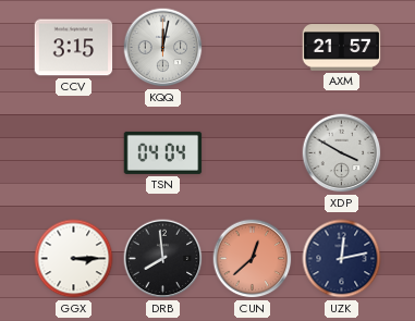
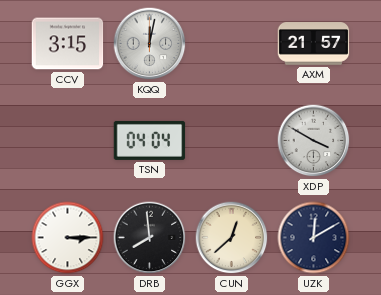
CUN dial: salmon -> cream
UZK: 12:13 -> 12:10
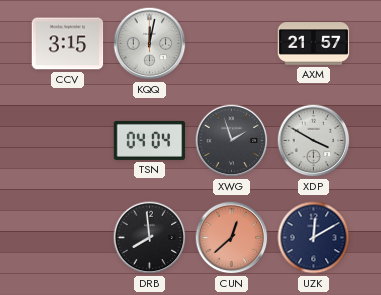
XWG: none -> 1:57
GGX: 3:15 -> none
CUN dial: cream -> salmon
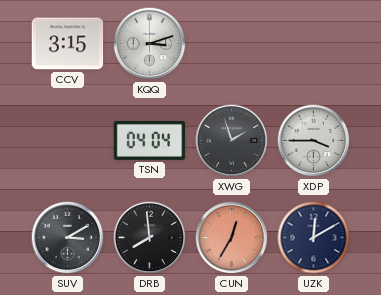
KQQ: 12:02 -> 3:12
AXM: 21:57 -> none
XDP: 3:50 -> 3:45
SUV: none -> 3:10
CUN: 12:38 -> 12:35
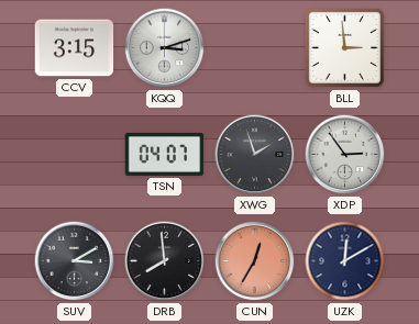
BLL: none -> 2:59
TSN: 04:04 -> 04:07
XDP: 3:45 -> 2:54
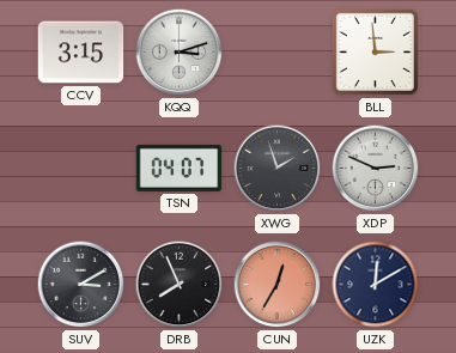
XDP: 2:54 -> 2:49
DRB: 7:59 -> 7:56
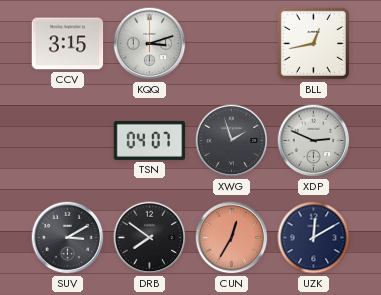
BLL: 2:59 -> 12:43
DRB: 7:56 -> 7:51
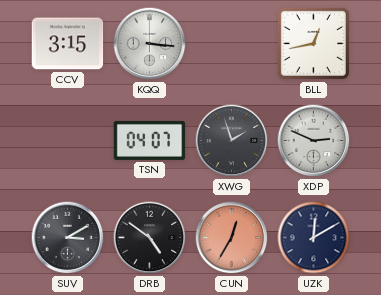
KQQ: 3:12 -> 3:16
DRB: 7:51 -> 4:51
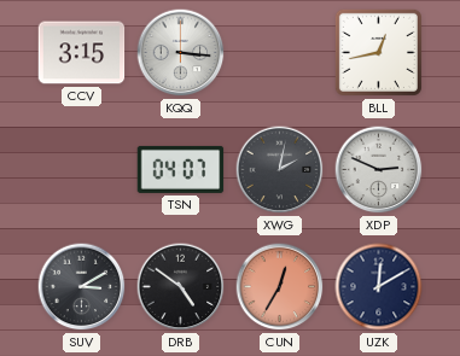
XWG: 1:57 -> 2:02
